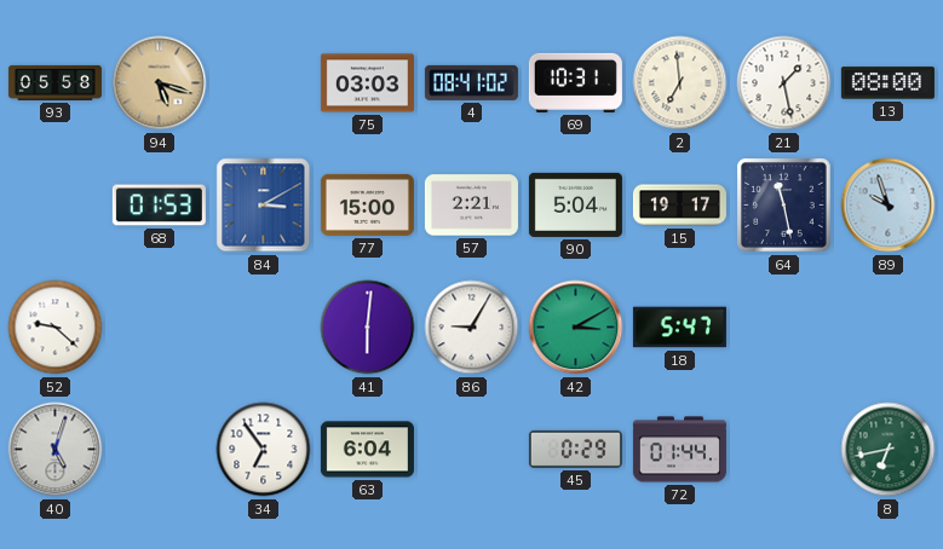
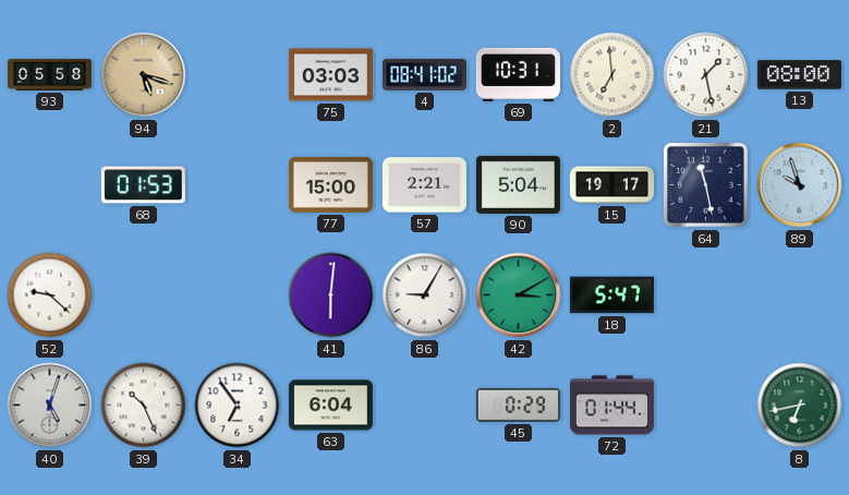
84: 3:10 -> none
39: none -> 10:26
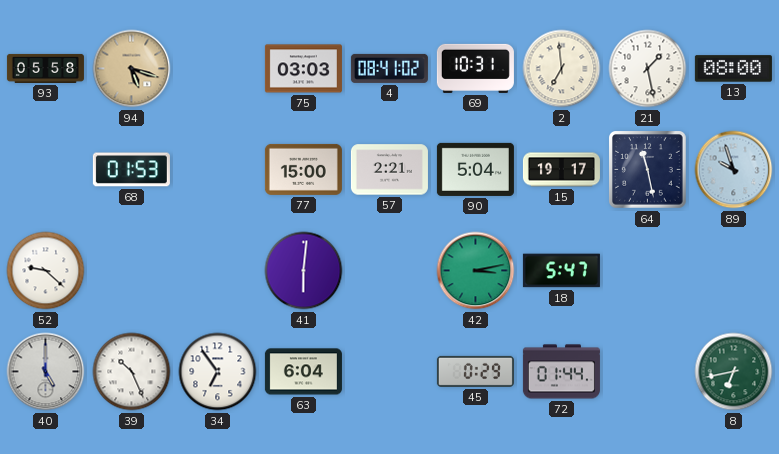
86: 9:05 -> none
42: 3:10 -> 3:13
40: 5:03 -> 5:00
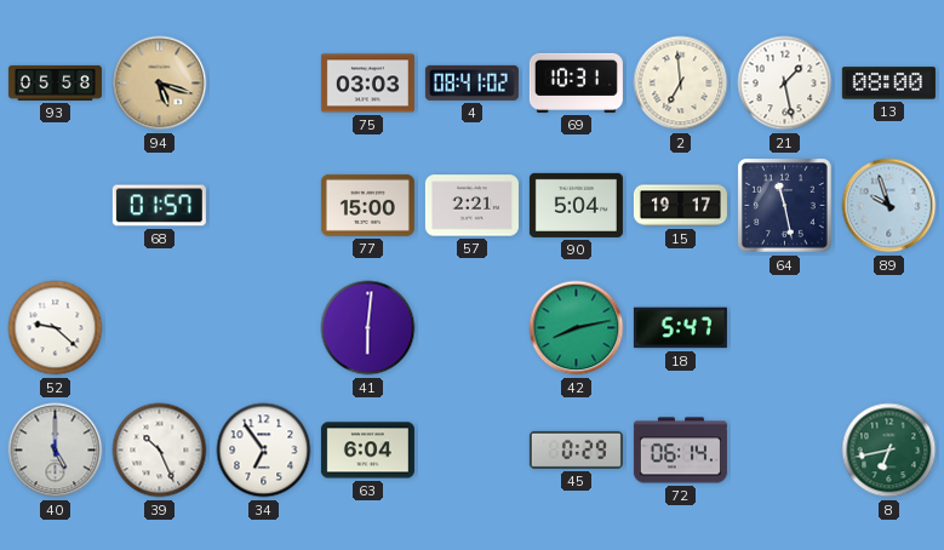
68: 01:53 -> 01:57
42: 3:13 -> 8:13
72: 01:44 -> 06:14
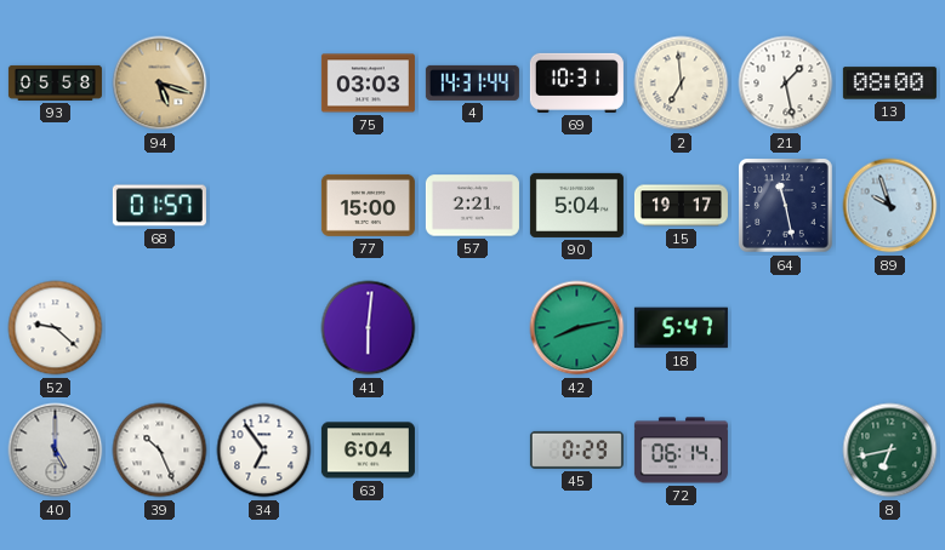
4: 08:41 -> 14:31
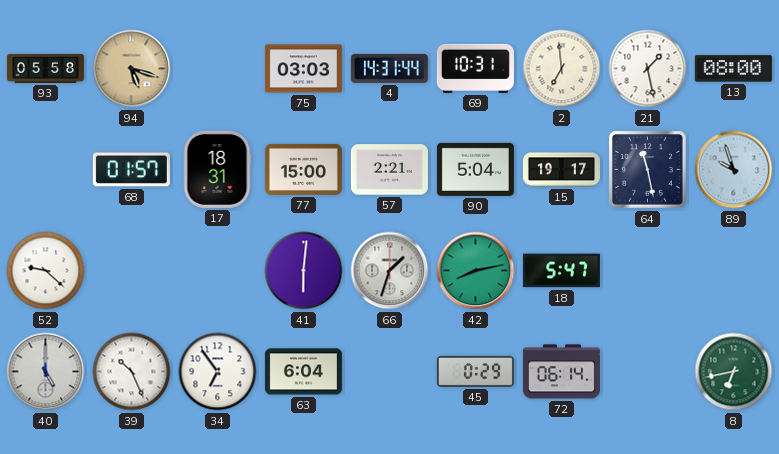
17: none -> 18:31
66: none -> 1:33
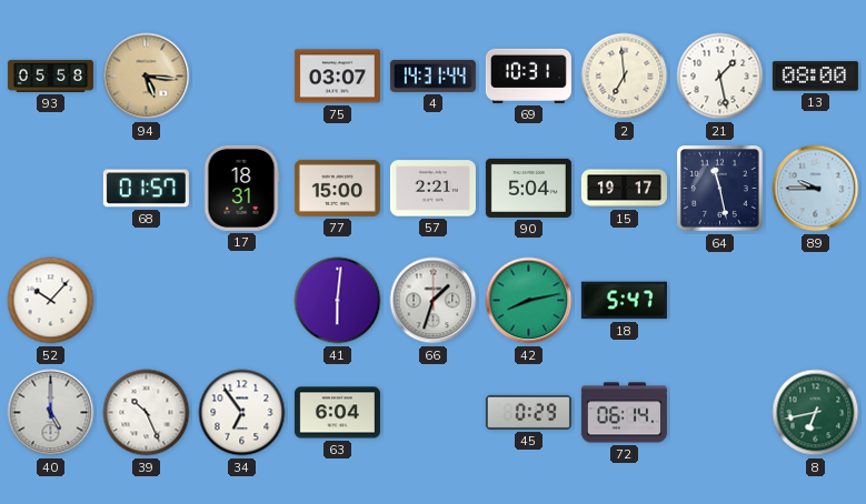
94: 5:18 -> 5:16
75: 03:03 -> 03:07
89: 9:57 -> 9:45
52: 9:22 -> 10:07
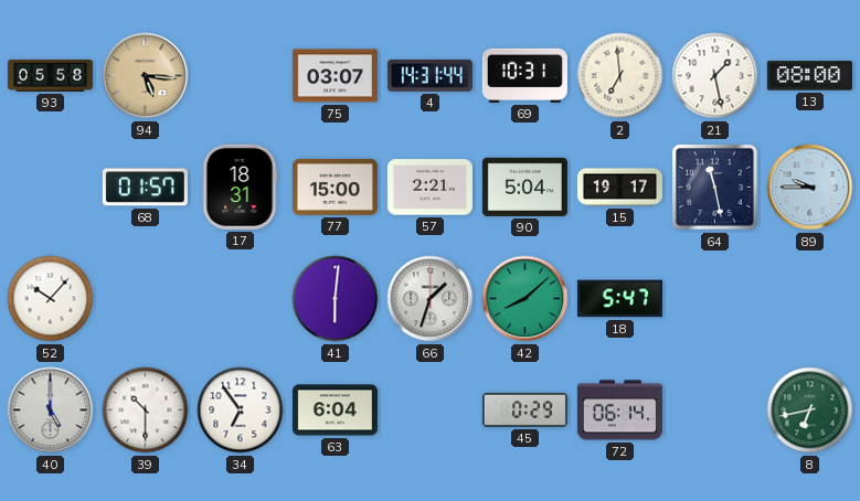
42: 8:13 -> 8:08
39: 10:26 -> 10:30
